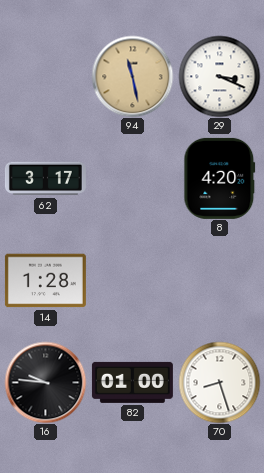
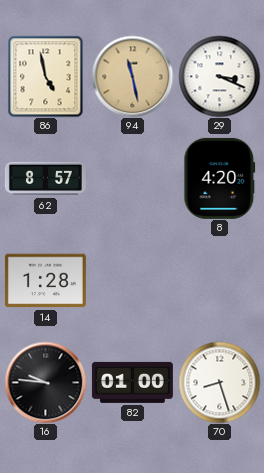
86: none -> 4:58
62: 3:17 -> 8:57
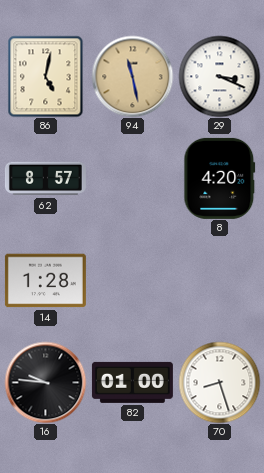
86: 4:58 -> 5:02
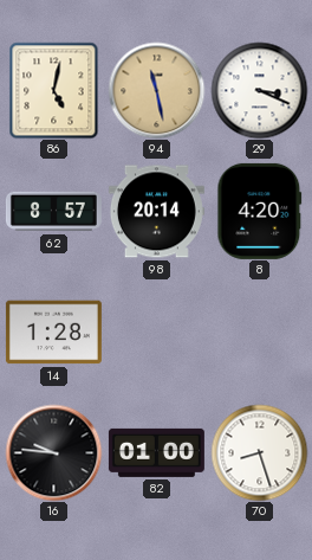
98: none -> 20:14
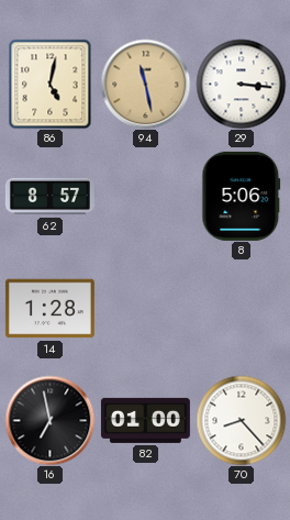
29: 3:19 -> 3:16
98: 20:14 -> none
8: 4:20 -> 5:06
16: 9:46 -> 6:58
70: 8:27 -> 8:23
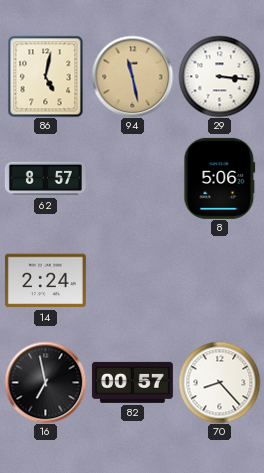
14: 1:28 -> 2:24
82: 01:00 -> 00:57
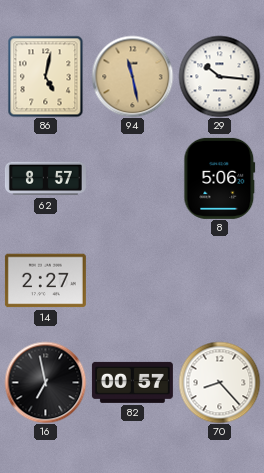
29: 3:16 -> 10:16
14: 2:24 -> 2:27
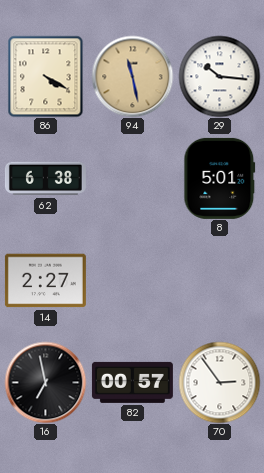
86: 5:02 -> 4:20
62: 8:57 -> 6:38
8: 5:06 -> 5:01
70: 8:23 -> 2:54
